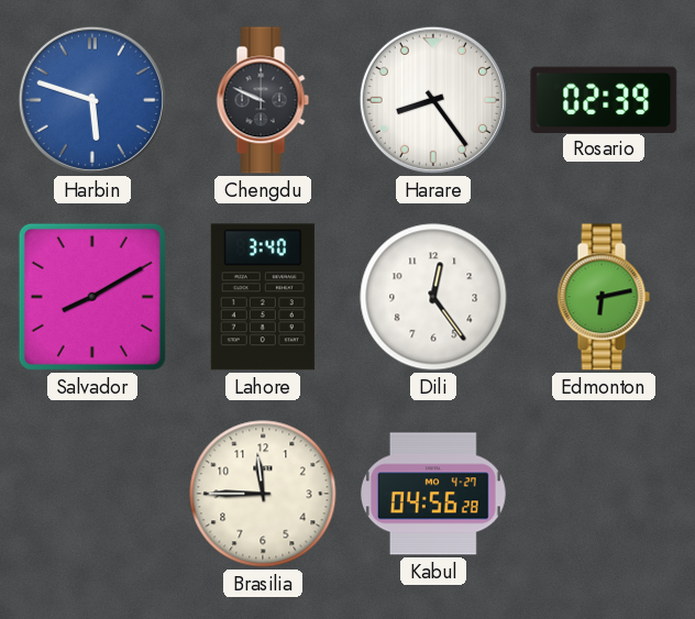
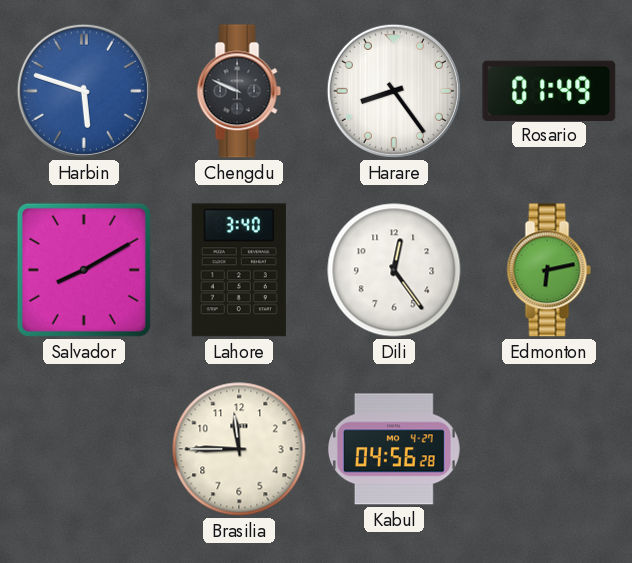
Rosario: 02:39 -> 01:49
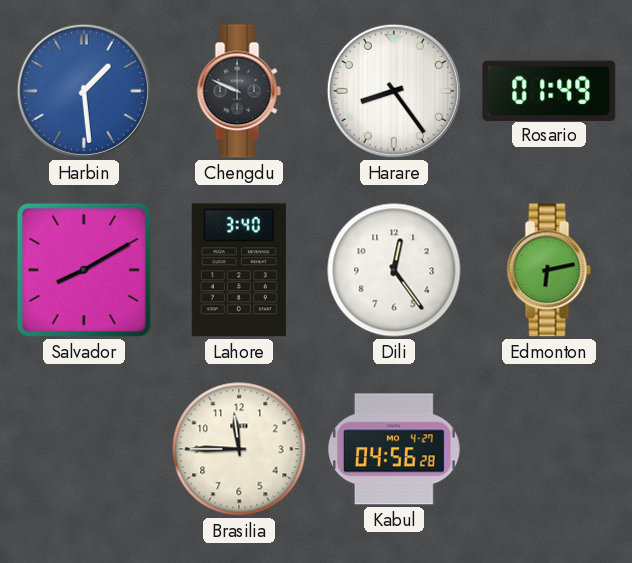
Harbin: 5:48 -> 1:29
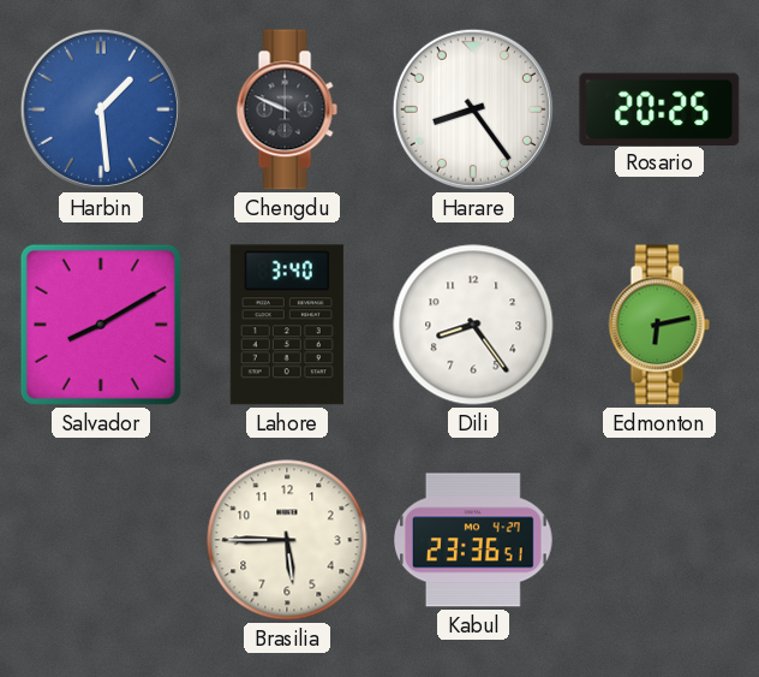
Rosario: 01:49 -> 20:25
Dili: 12:24 -> 8:24
Brasilia: 11:45 -> 5:45
Kabul: 04:56 -> 23:36
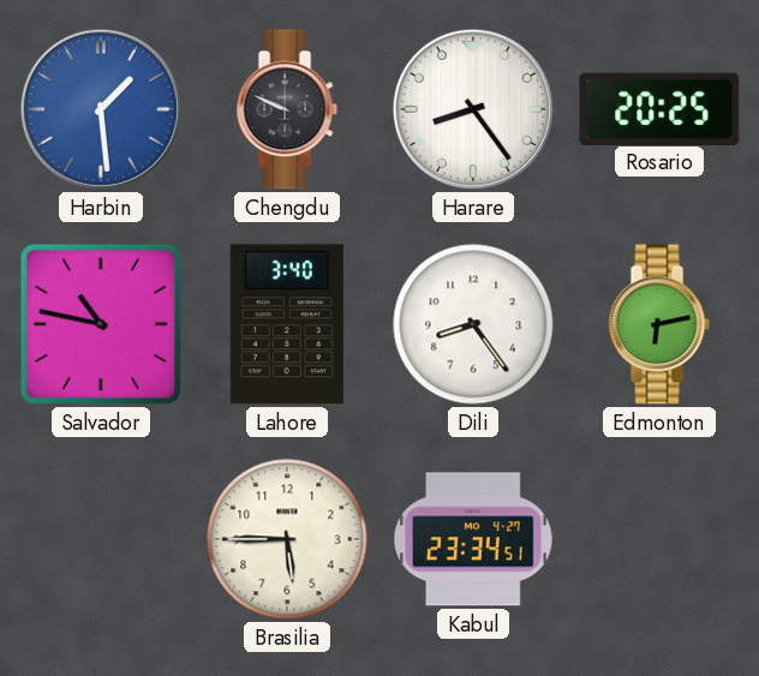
Salvador: 8:10 -> 10:47
Kabul: 23:36 -> 23:34
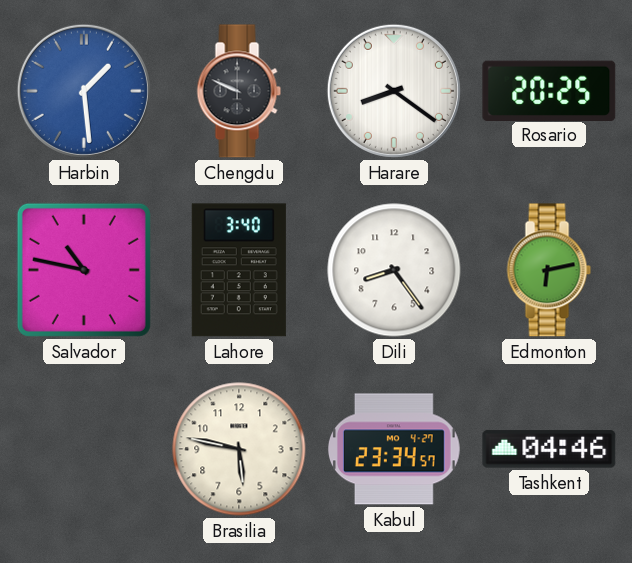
Harare: 8:24 -> 8:21
Brasilia: 5:45 -> 5:47
Kabul: 23:34:51 -> 23:34:57
Tashkent: none -> 04:46
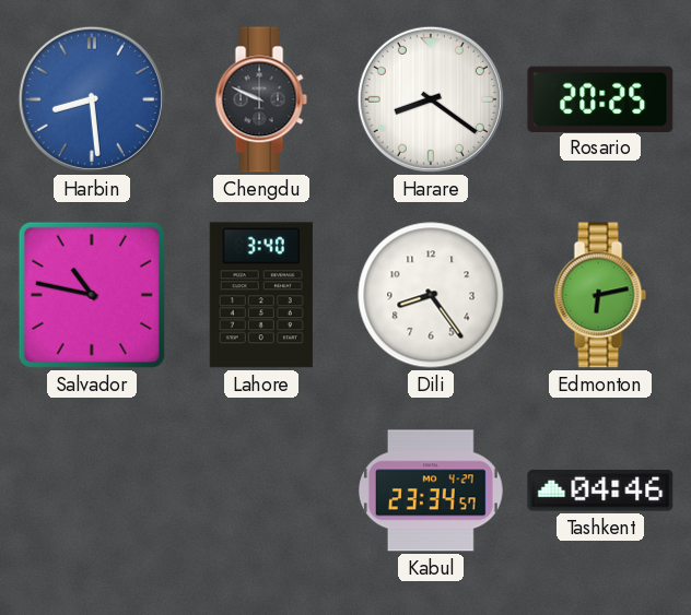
Harbin: 1:29 -> 8:29
Brasilia: 5:47 -> none
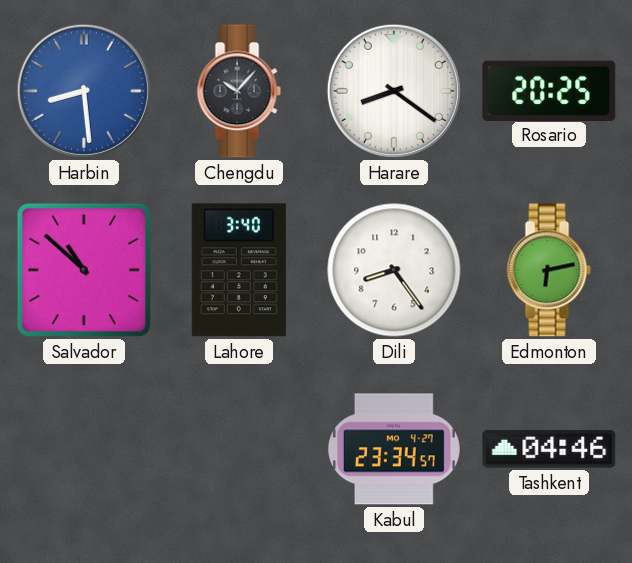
Chengdu: 9:49 -> 10:07
Salvador: 10:47 -> 10:52
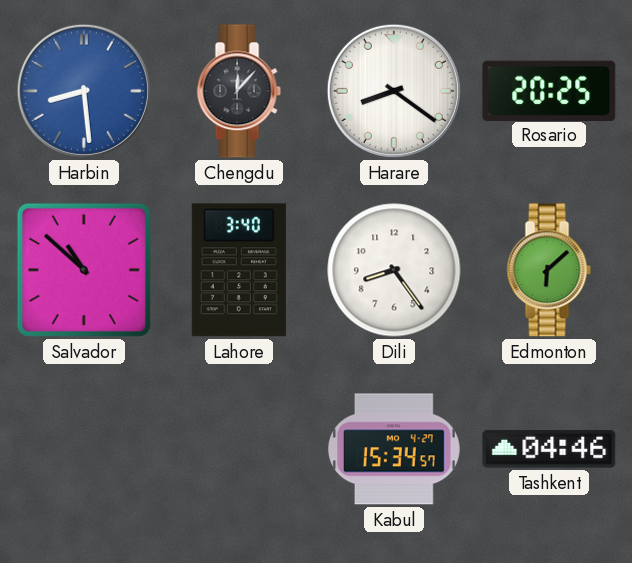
Chengdu: 10:07 -> 12:07
Edmonton: 6:13 -> 6:08
Kabul: 23:34 -> 15:34
